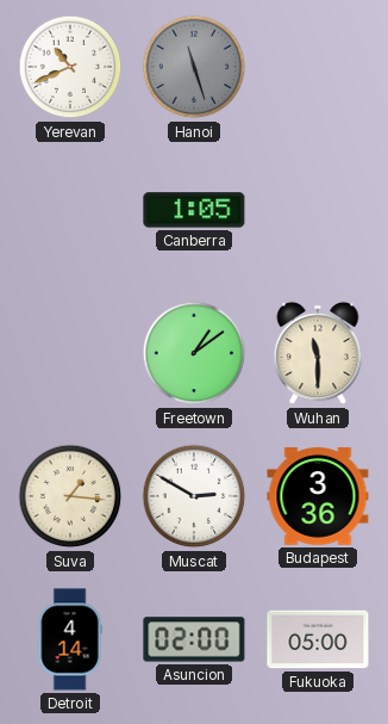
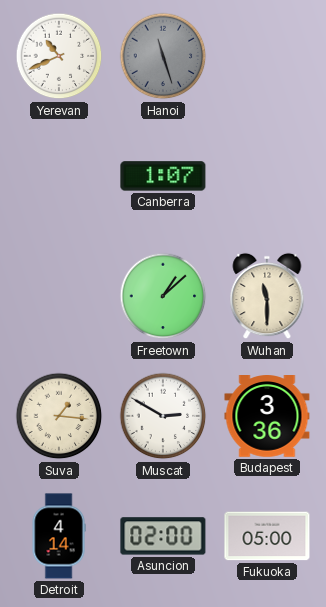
Canberra: 1:05 -> 1:07
Freetown: 1:09 -> 1:08
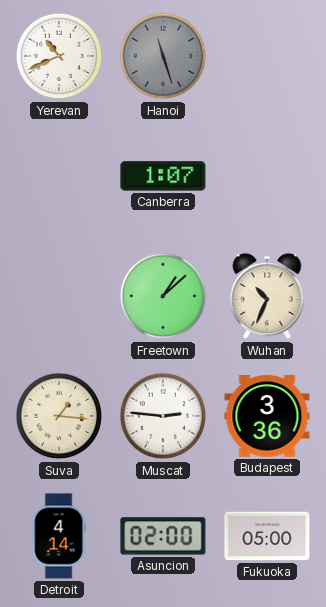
Wuhan: 11:30 -> 10:34
Muscat: 2:50 -> 2:46
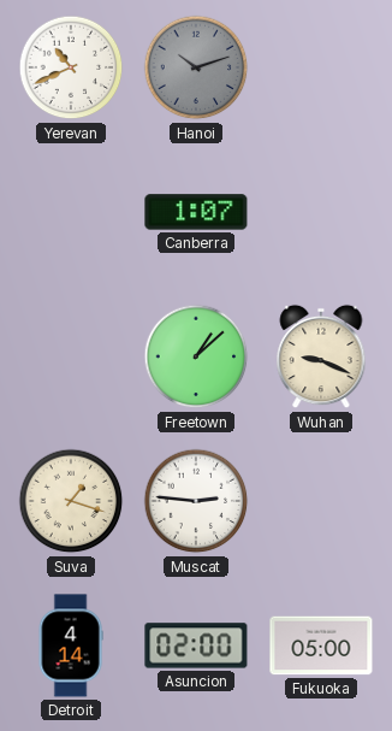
Hanoi: 11:27 -> 10:12
Wuhan: 10:34 -> 9:19
Suva: 1:16 -> 1:18
Budapest: 3:36 -> none
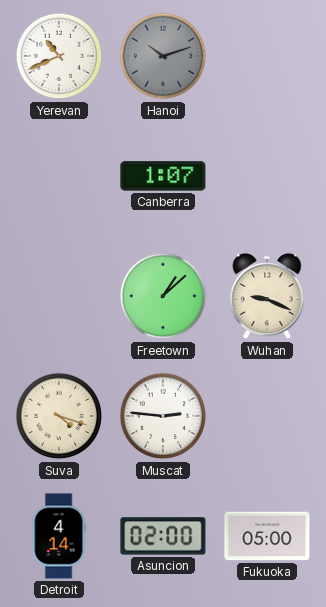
Suva: 1:18 -> 4:18
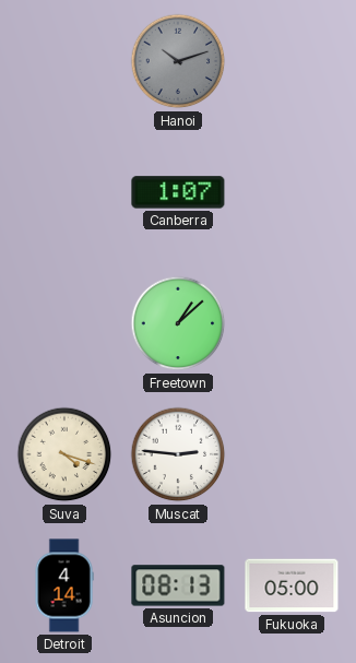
Yerevan: 10:41 -> none
Wuhan: 9:19 -> none
Asuncion: 02:00 -> 08:13
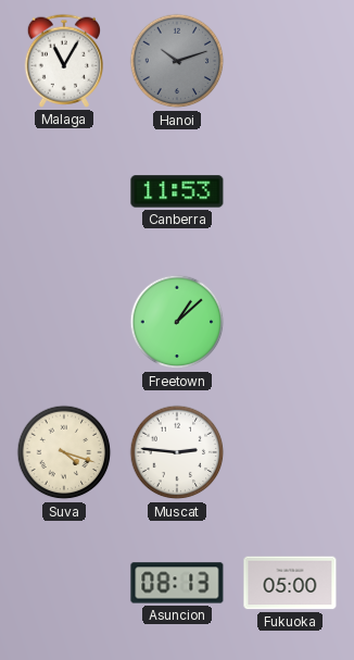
Malaga: none -> 11:05
Canberra: 1:07 -> 11:53
Detroit: 4:14 -> none
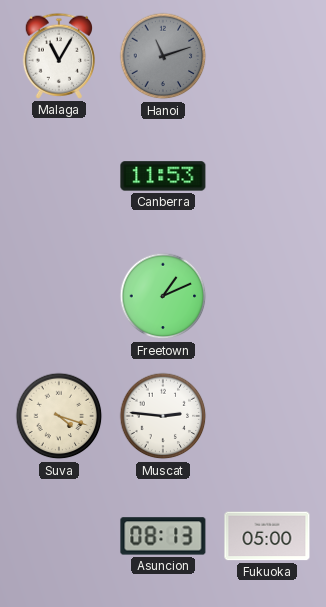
Hanoi: 10:12 -> 11:12
Freetown: 1:08 -> 1:11
